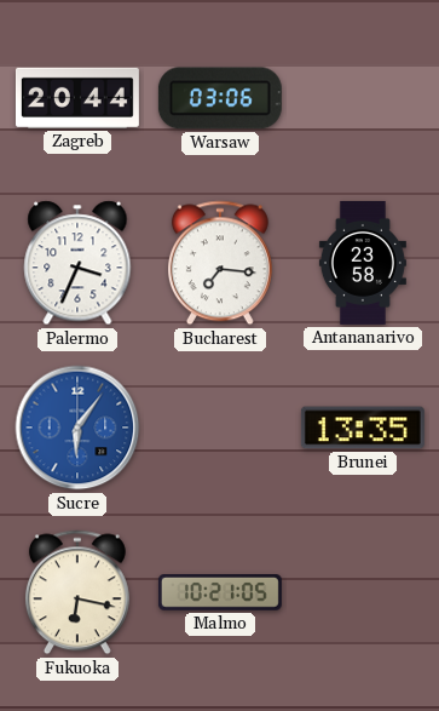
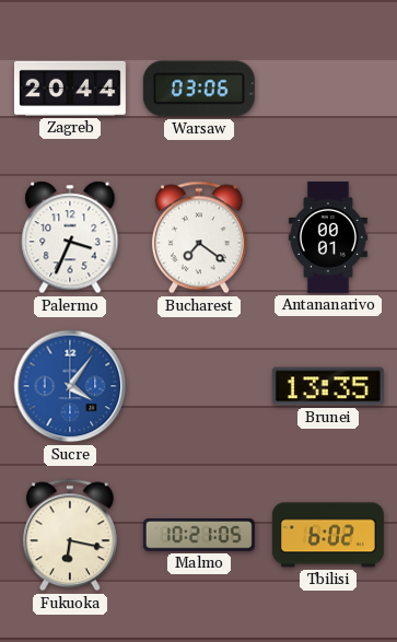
Bucharest: 7:16 -> 7:21
Antananarivo: 23:58 -> 00:01
Sucre: 6:06 -> 4:06
Tbilisi: none -> 6:02
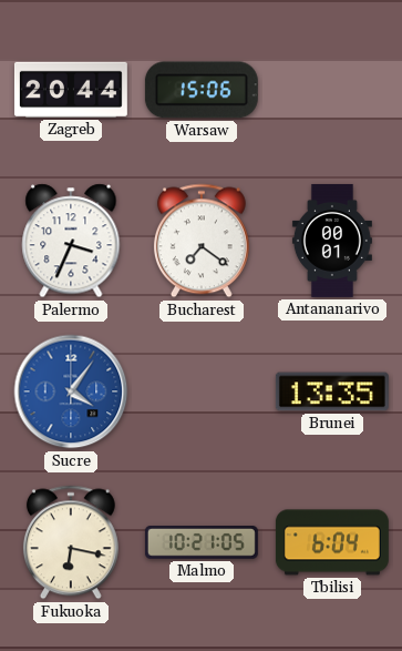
Warsaw: 03:06 -> 15:06
Tbilisi: 6:02 -> 6:04
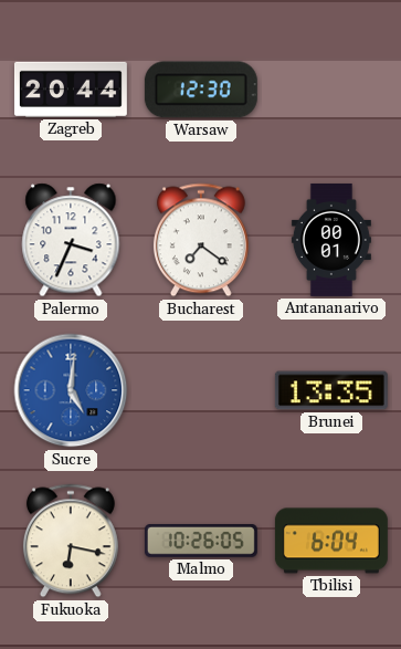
Warsaw: 15:06 -> 12:30
Sucre: 4:06 -> 5:01
Malmo: 10:21 -> 10:26
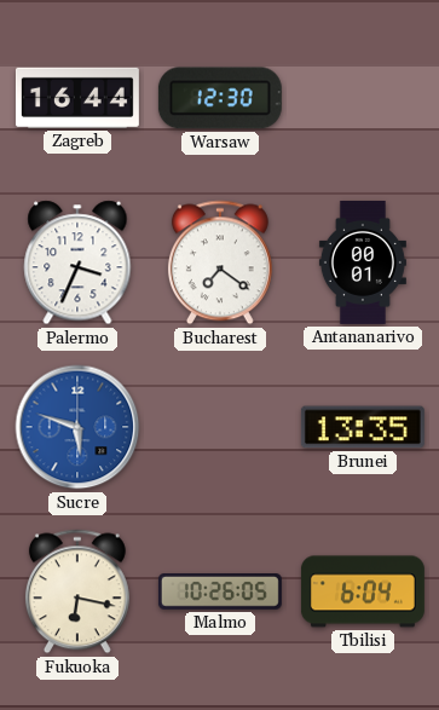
Zagreb: 20:44 -> 16:44
Sucre: 5:01 -> 5:48
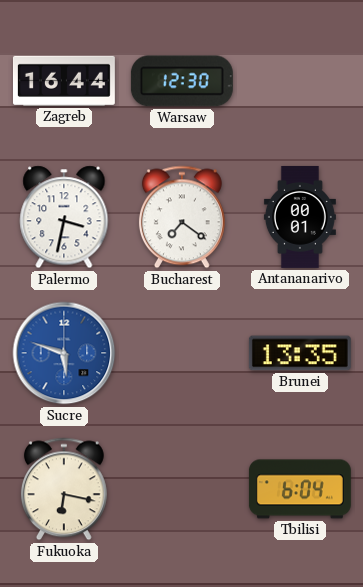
Palermo: 3:34 -> 3:32
Malmo: 10:26 -> none
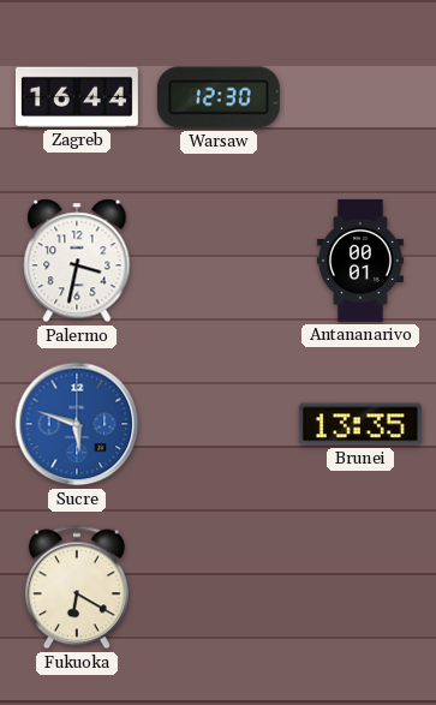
Bucharest: 7:21 -> none
Fukuoka: 6:17 -> 6:20
Tbilisi: 6:04 -> none
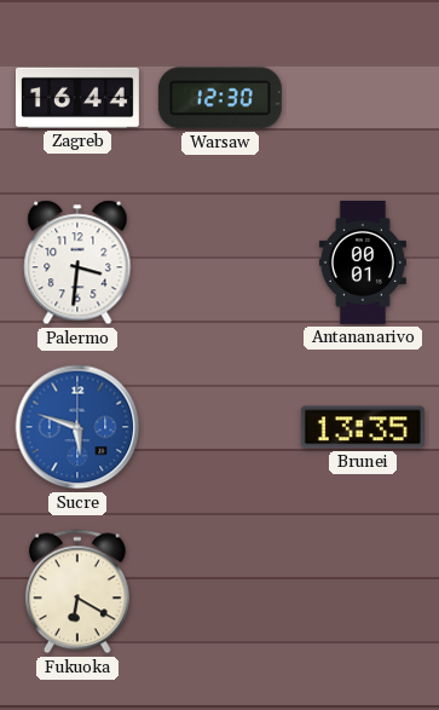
Palermo: 3:32 -> 3:31
